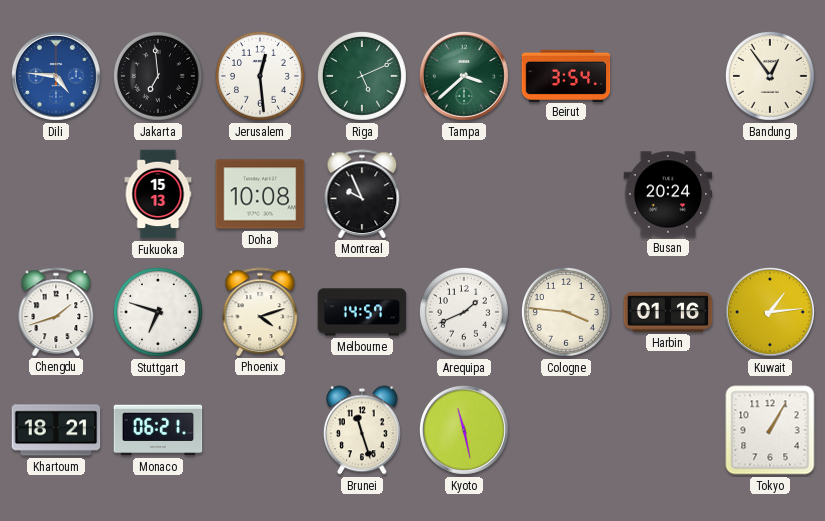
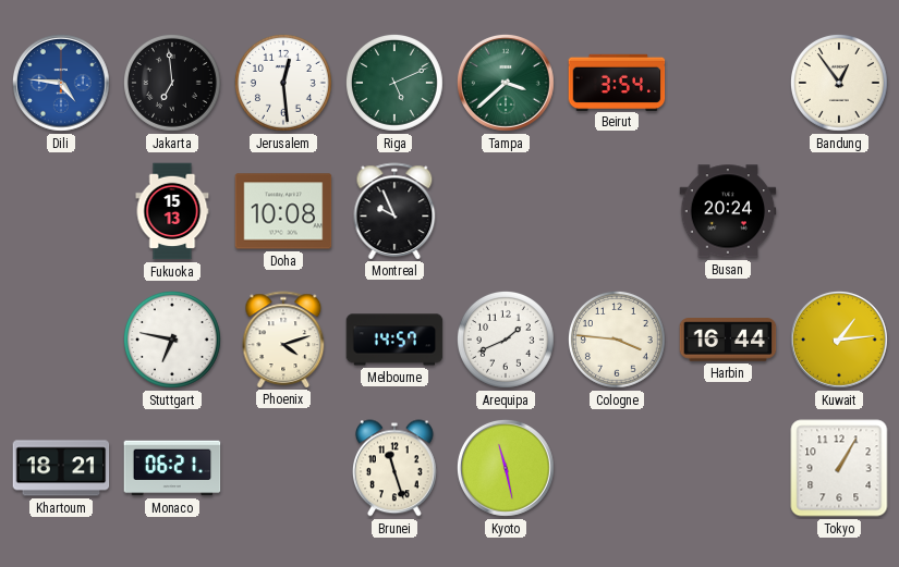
Chengdu: 1:42 -> none
Stuttgart: 6:48 -> 6:47
Harbin: 01:16 -> 16:44
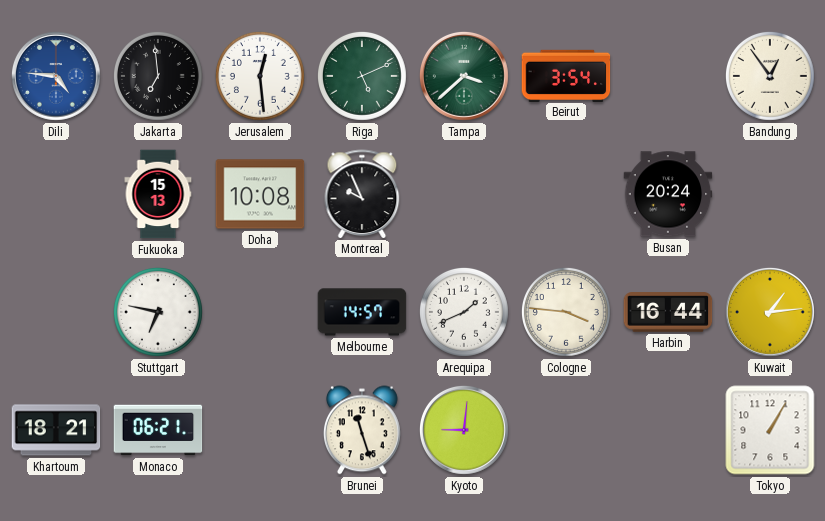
Phoenix: 4:12 -> none
Kyoto: 11:28 -> 9:01
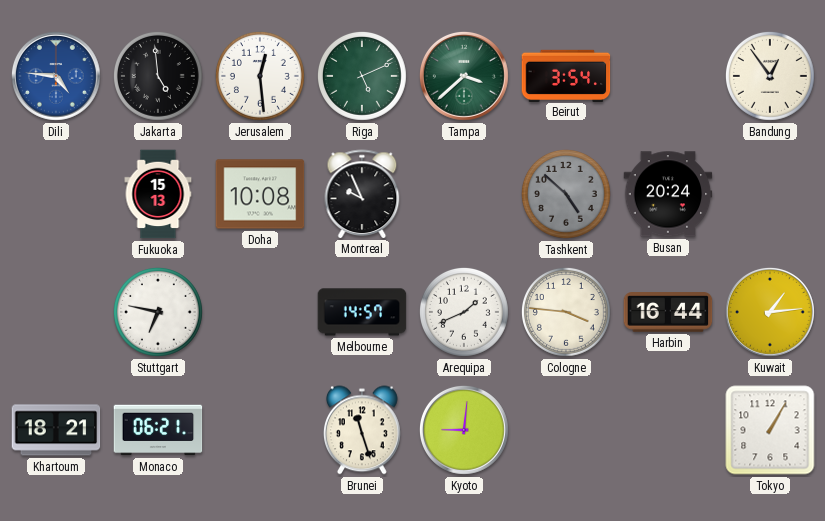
Jakarta: 6:59 -> 4:59
Tashkent: none -> 4:52
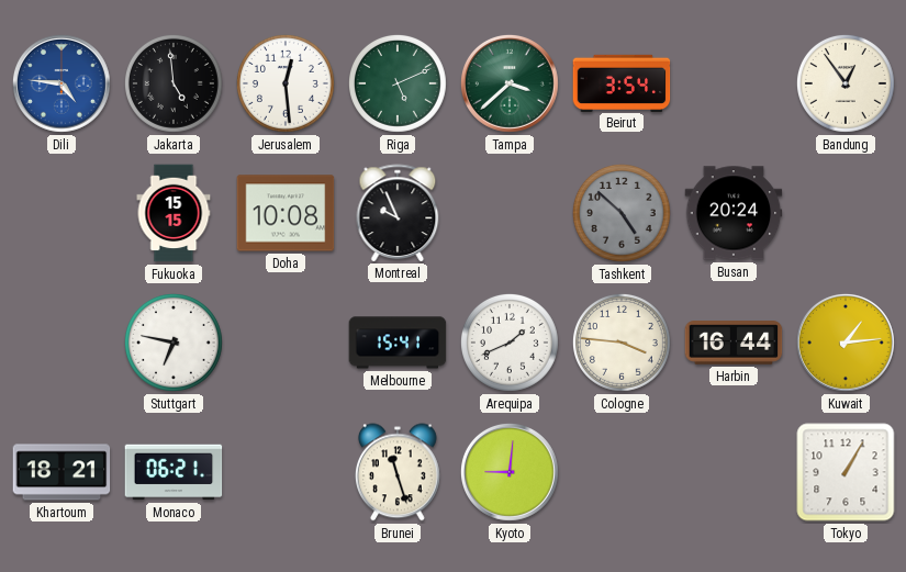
Fukuoka: 15:13 -> 15:15
Melbourne: 14:57 -> 15:41
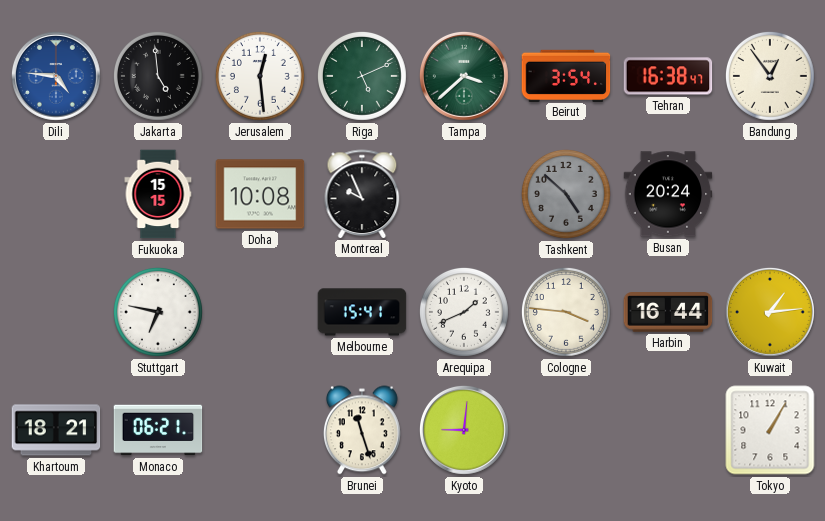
Tehran: none -> 16:38
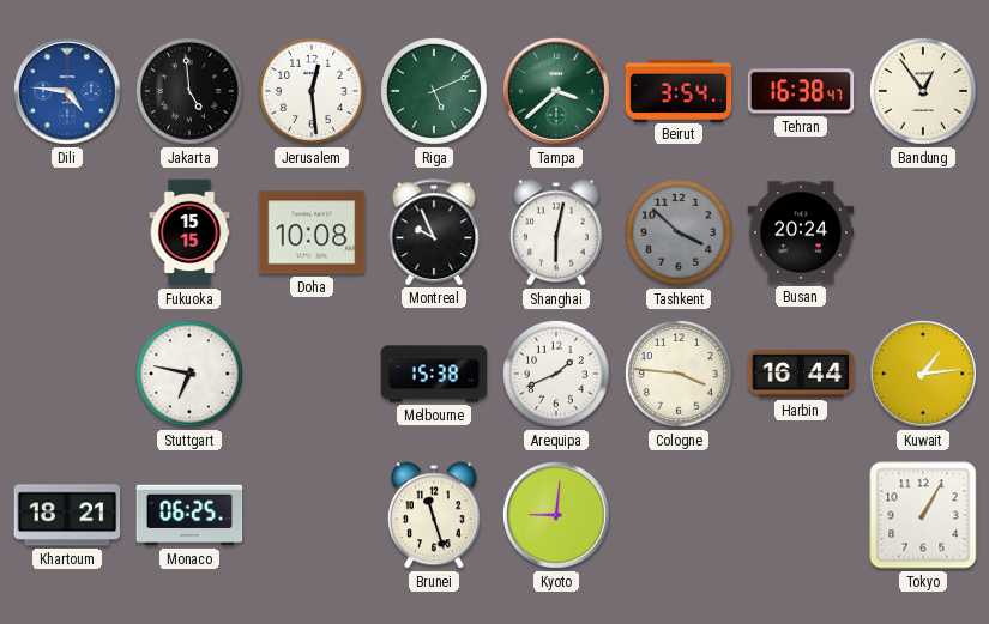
Shanghai: none -> 6:02
Tashkent: 4:52 -> 3:52
Melbourne: 15:41 -> 15:38
Monaco: 06:21 -> 06:25
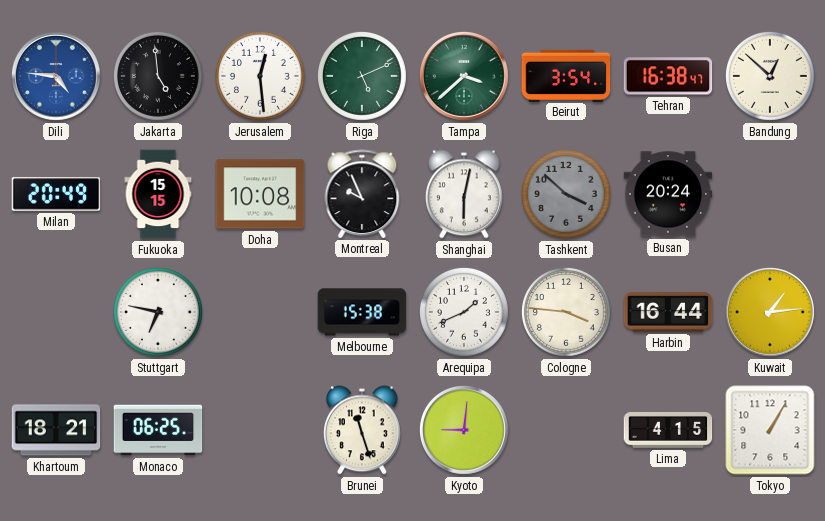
Bandung: 12:54 -> 12:52
Milan: none -> 20:49
Lima: none -> 4:15
